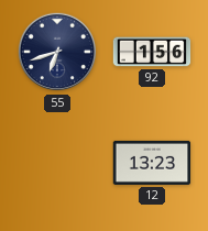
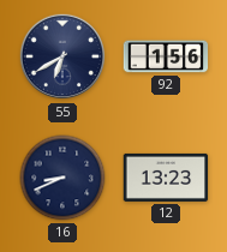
55: 6:42 -> 6:40
16: none -> 8:41
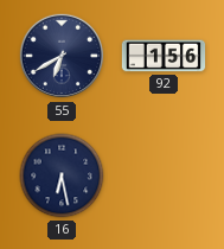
16: 8:41 -> 6:28
12: 13:23 -> none
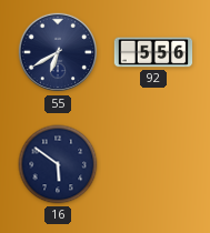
92: 1:56 -> 5:56
16: 6:28 -> 5:51
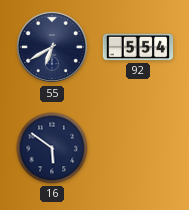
92: 5:56 -> 5:54
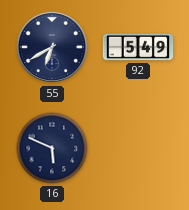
92: 5:54 -> 5:49
16: 5:51 -> 5:49
